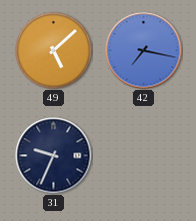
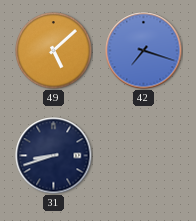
42: 7:17 -> 7:18
31: 9:34 -> 8:42
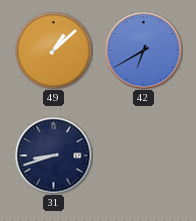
49: 5:08 -> 1:08
42: 7:18 -> 6:40
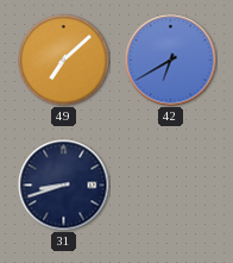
49: 1:08 -> 7:08
